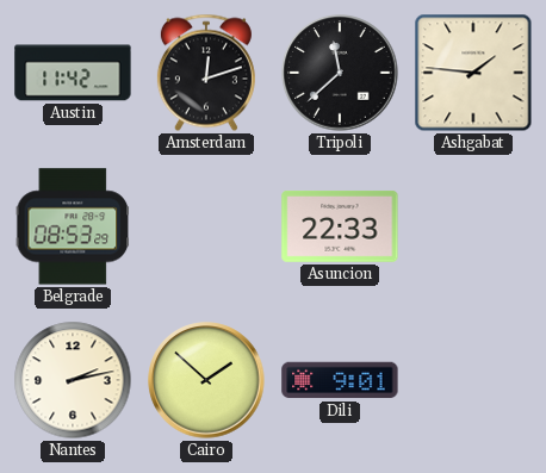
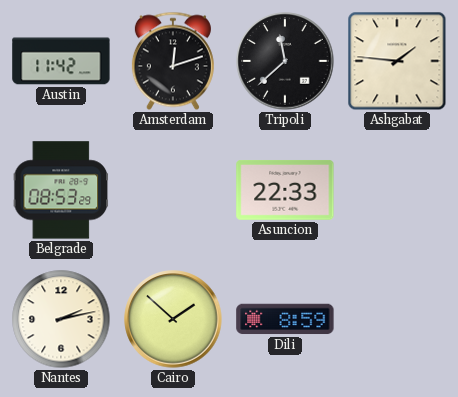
Dili: 9:01 -> 8:59
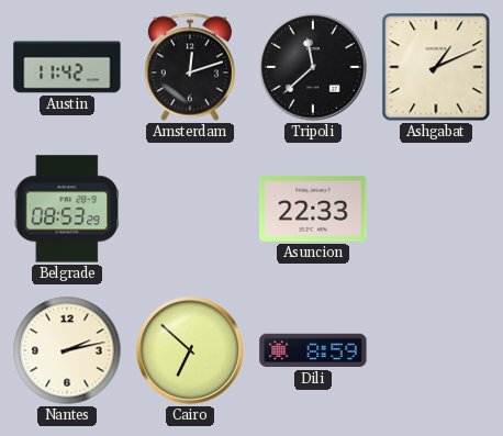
Ashgabat: 1:46 -> 1:11
Cairo: 1:52 -> 6:52
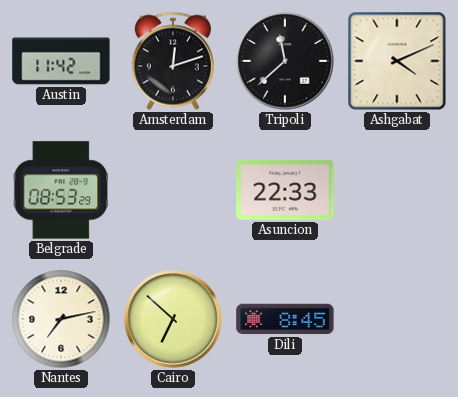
Ashgabat: 1:11 -> 4:11
Nantes: 2:13 -> 7:13
Dili: 8:59 -> 8:45
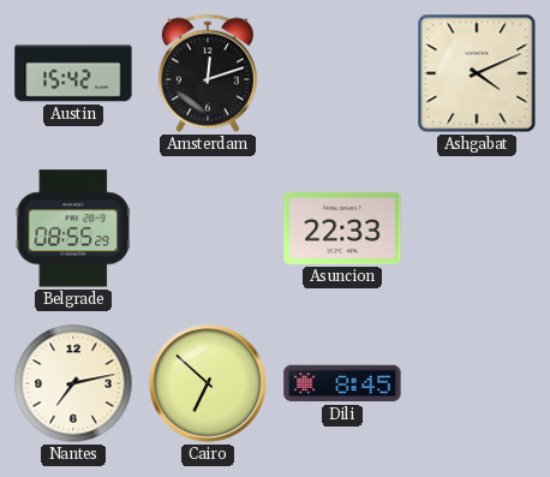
Austin: 11:42 -> 15:42
Tripoli: 11:38 -> none
Belgrade: 08:53 -> 08:55
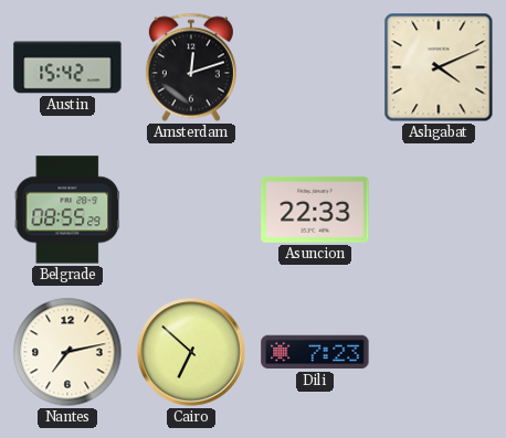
Dili: 8:45 -> 7:23
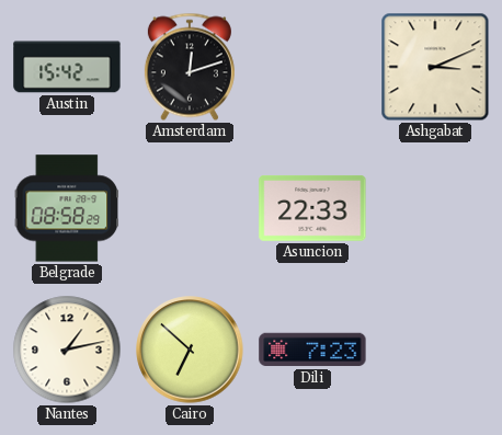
Ashgabat: 4:11 -> 3:11
Belgrade: 08:55 -> 08:58
Nantes: 7:13 -> 1:13
